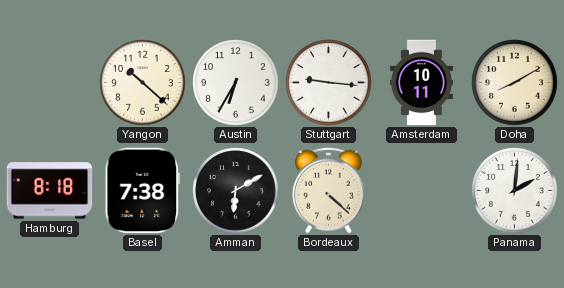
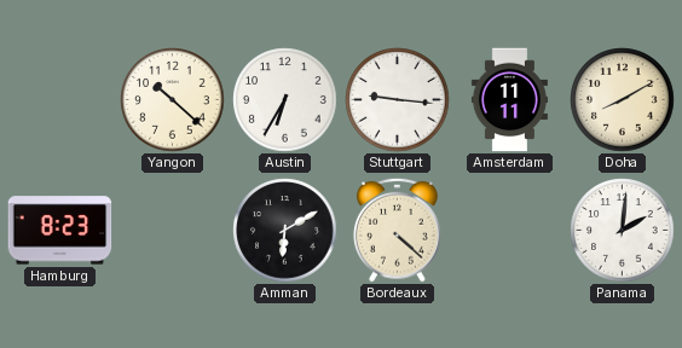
Amsterdam: 10:11 -> 11:11
Hamburg: 8:18 -> 8:23
Basel: 7:38 -> none
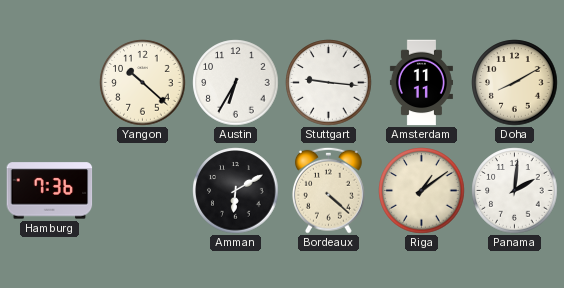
Hamburg: 8:23 -> 7:36
Riga: none -> 1:09
